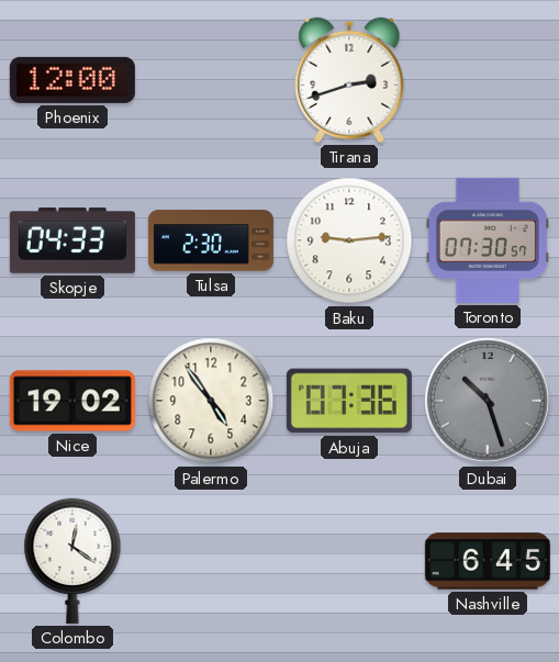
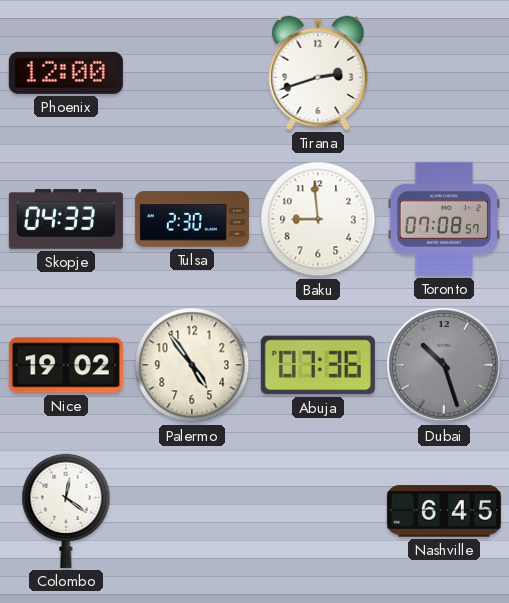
Baku: 9:14 -> 8:59
Toronto: 07:30 -> 07:08
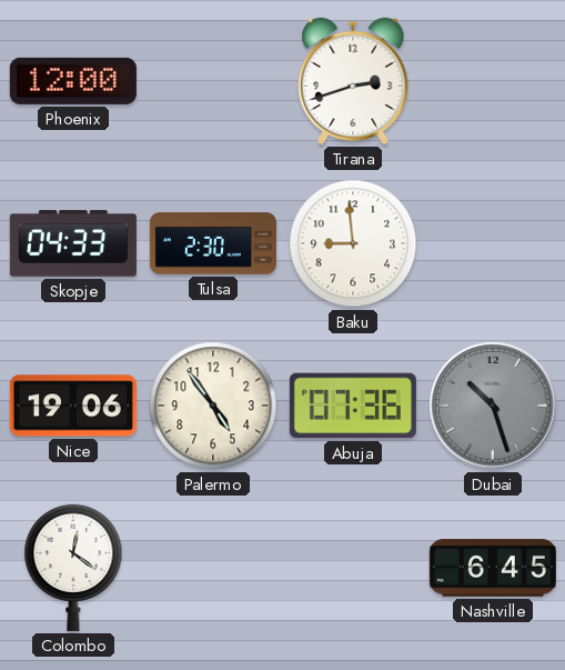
Toronto: 07:08 -> none
Nice: 19:02 -> 19:06
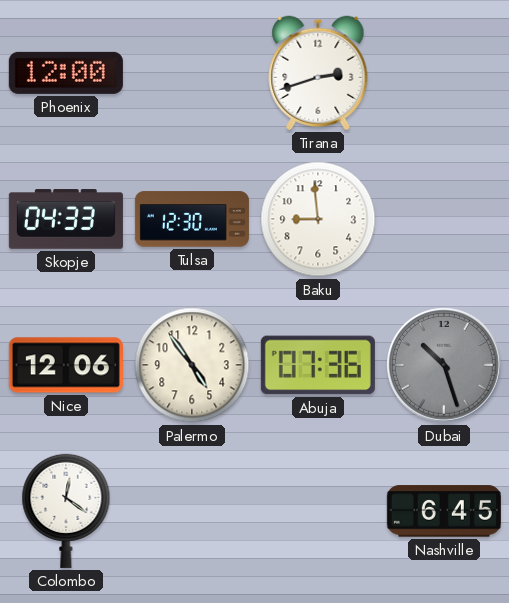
Tulsa: 2:30 -> 12:30
Nice: 19:06 -> 12:06
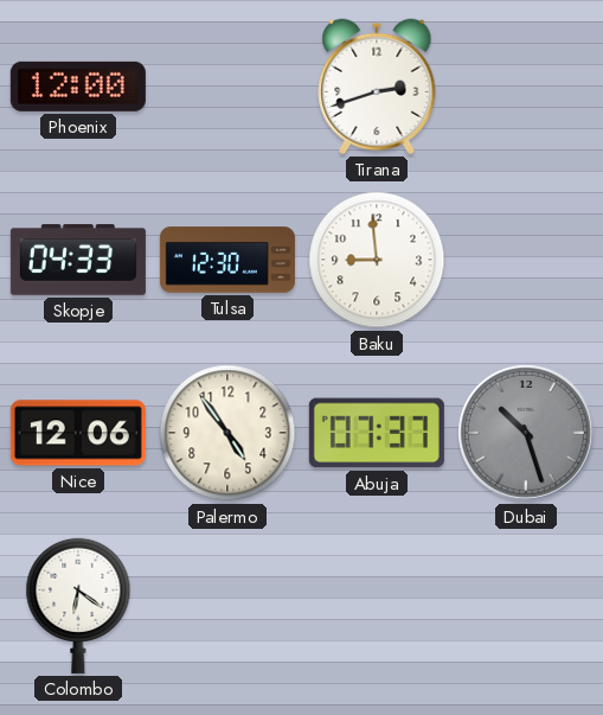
Abuja: 07:36 -> 07:37
Colombo: 12:21 -> 6:21
Nashville: 6:45 -> none
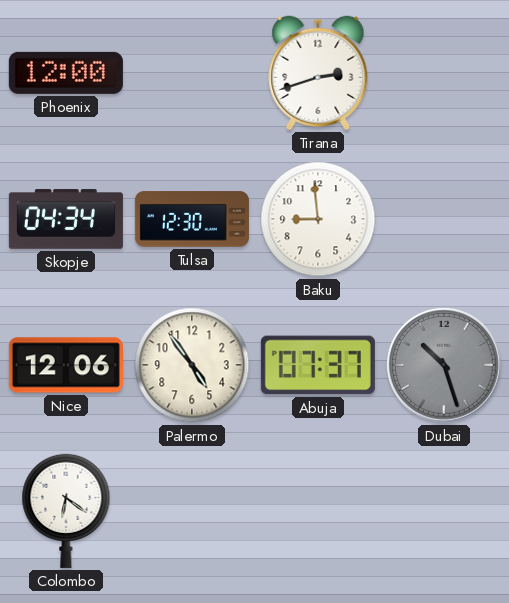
Skopje: 04:33 -> 04:34
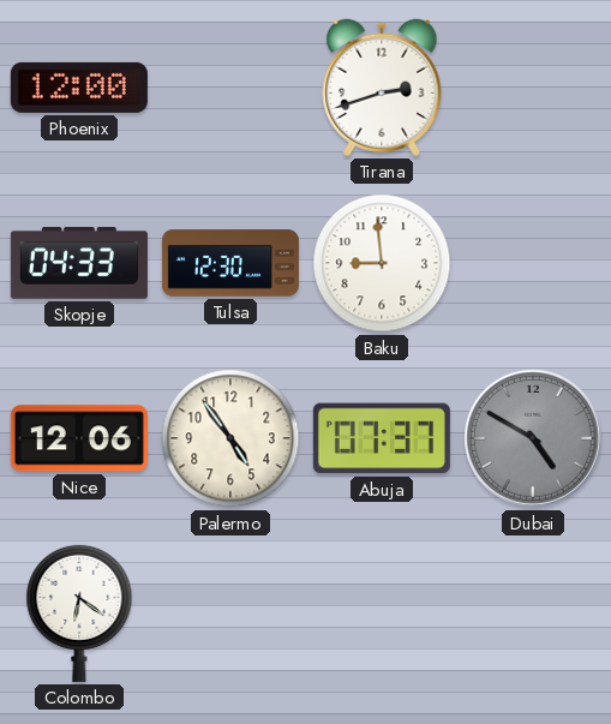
Skopje: 04:34 -> 04:33
Dubai: 10:27 -> 4:50
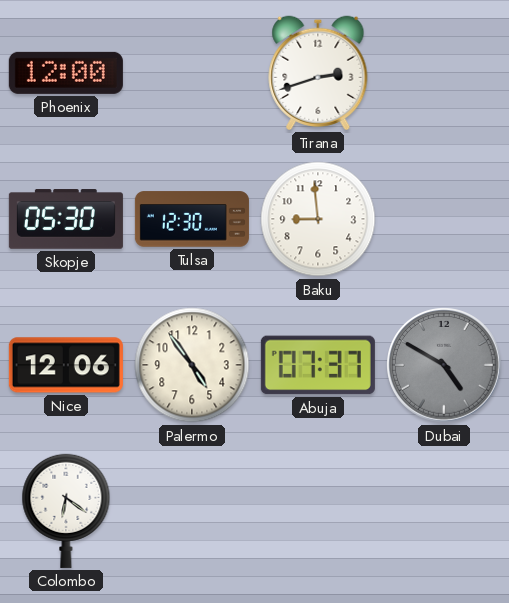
Skopje: 04:33 -> 05:30
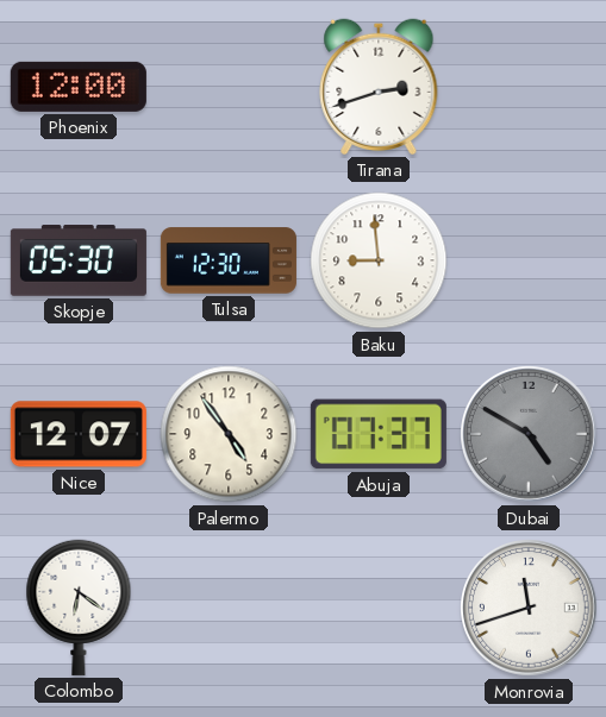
Nice: 12:06 -> 12:07
Monrovia: none -> 11:42
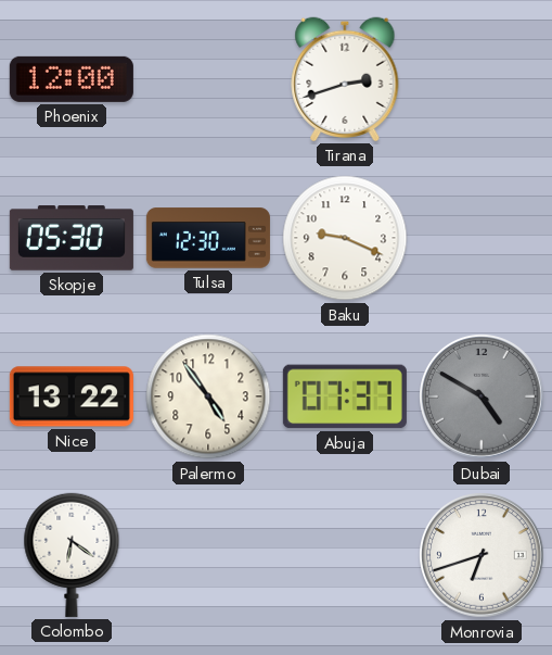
Baku: 8:59 -> 9:19
Nice: 12:07 -> 13:22
Monrovia: 11:42 -> 6:42
